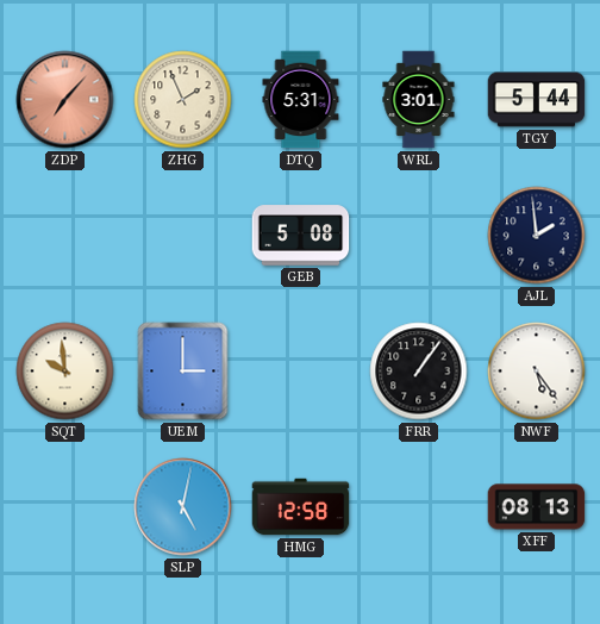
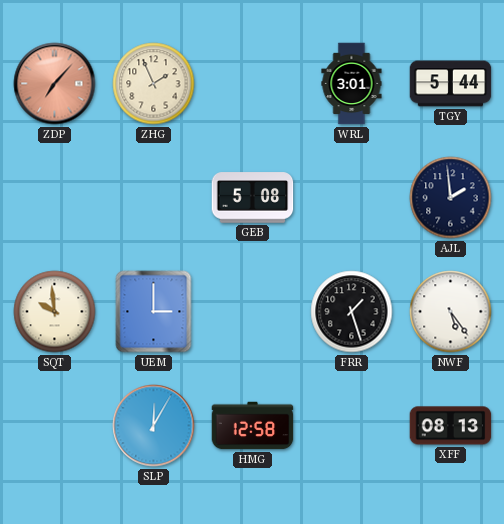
DTQ: 5:31 -> none
FRR: 1:06 -> 1:27
SLP: 5:02 -> 12:05
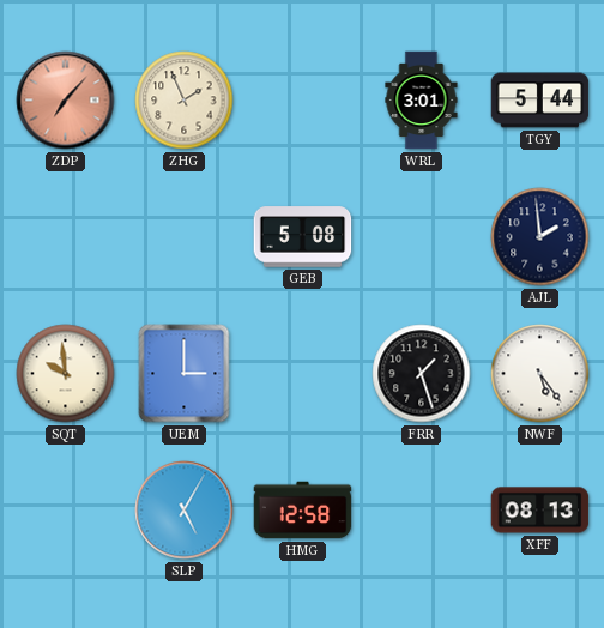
SLP: 12:05 -> 5:05
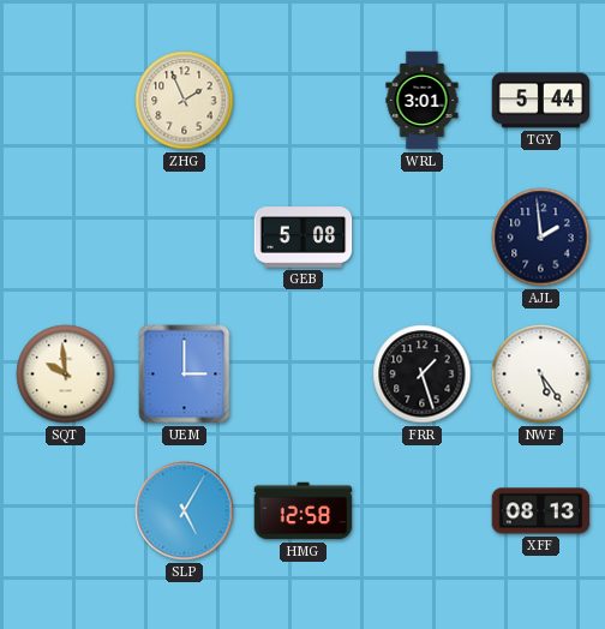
ZDP: 7:07 -> none
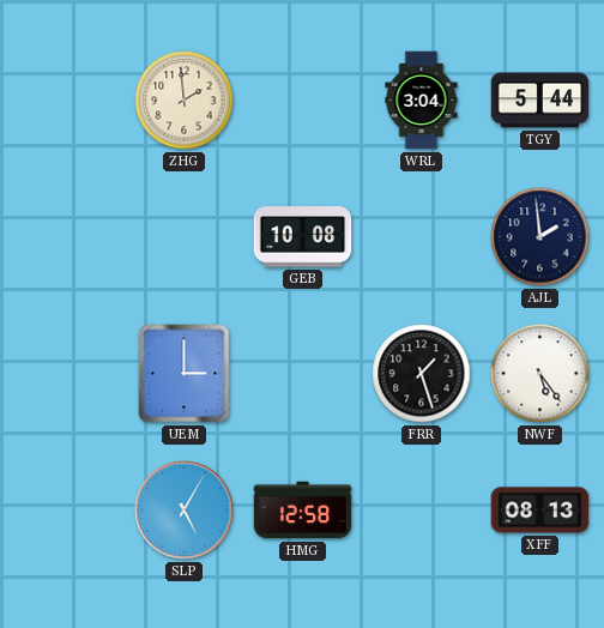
ZHG: 1:56 -> 1:59
WRL: 3:01 -> 3:04
GEB: 5:08 -> 10:08
SQT: 9:59 -> none
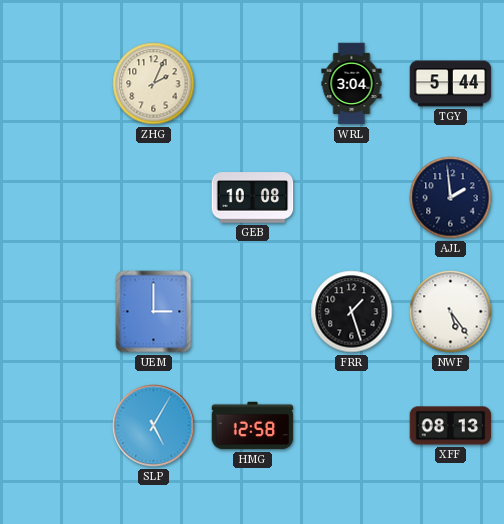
ZHG: 1:59 -> 2:04
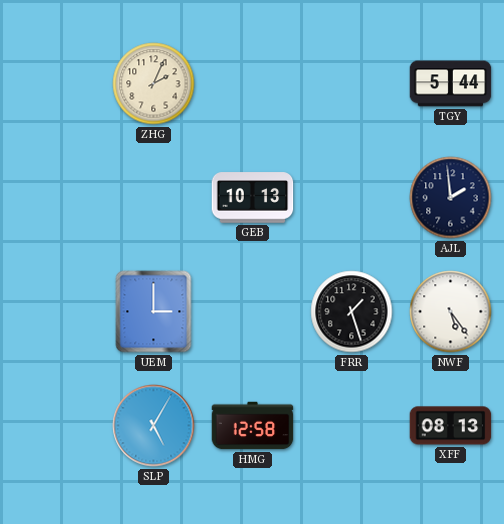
WRL: 3:04 -> none
GEB: 10:08 -> 10:13
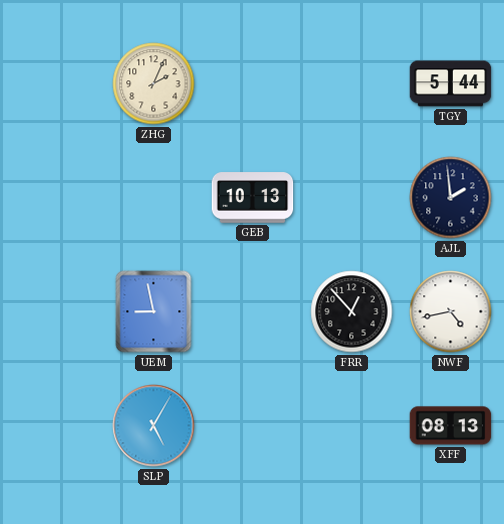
UEM: 3:00 -> 8:58
FRR: 1:27 -> 12:53
NWF: 5:24 -> 4:43
HMG: 12:58 -> none
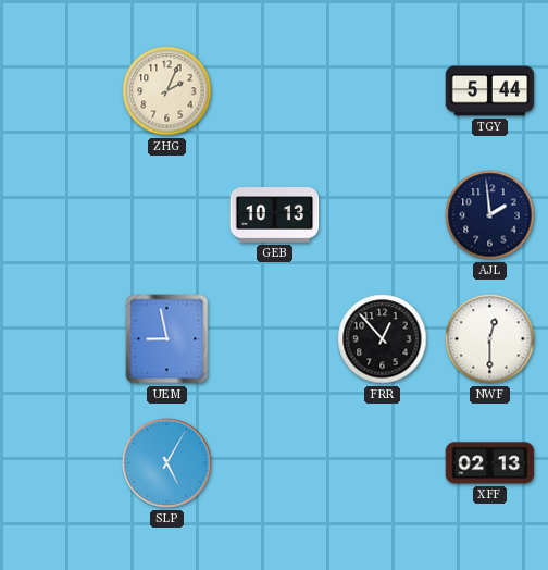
NWF: 4:43 -> 12:30
XFF: 08:13 -> 02:13
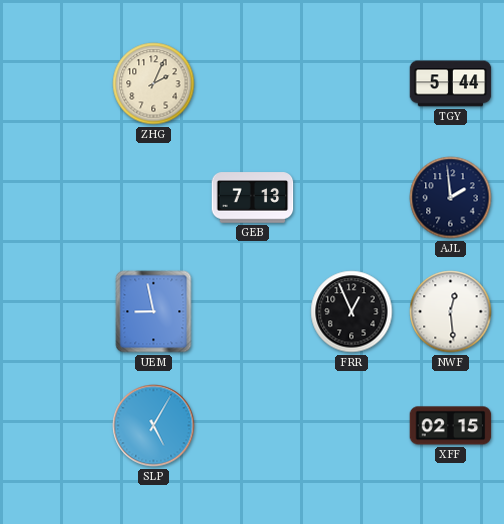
GEB: 10:13 -> 7:13
FRR: 12:53 -> 12:56
NWF: 12:30 -> 12:29
XFF: 02:13 -> 02:15
